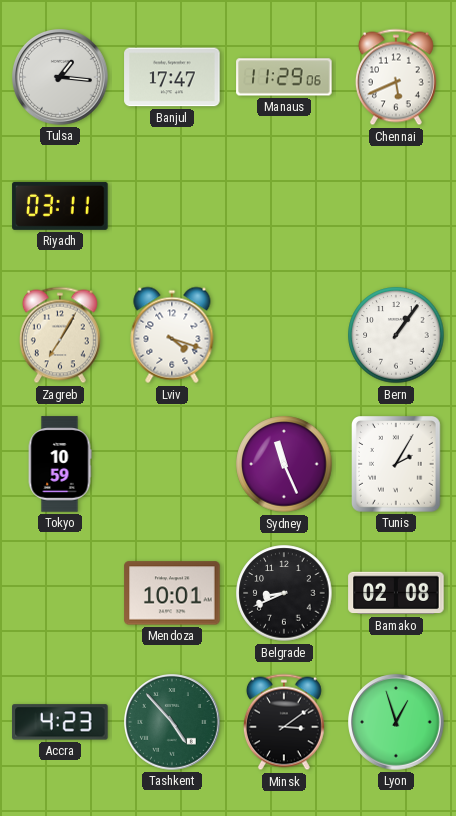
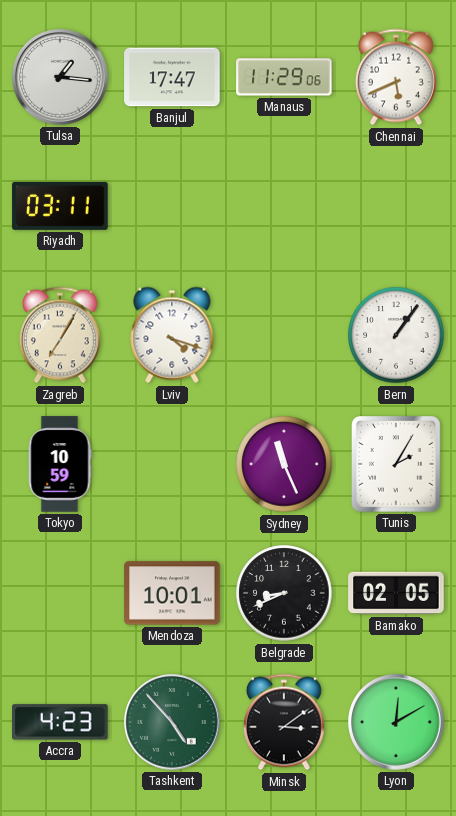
Bamako: 02:08 -> 02:05
Lyon: 12:57 -> 12:10
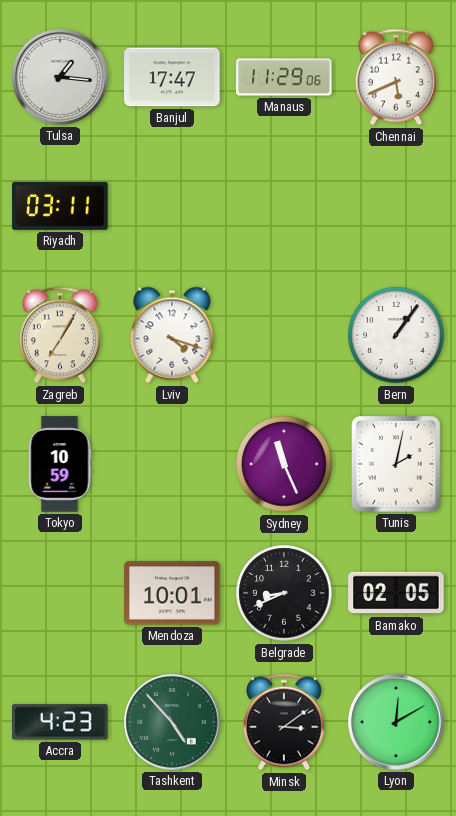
Tunis: 2:05 -> 2:02
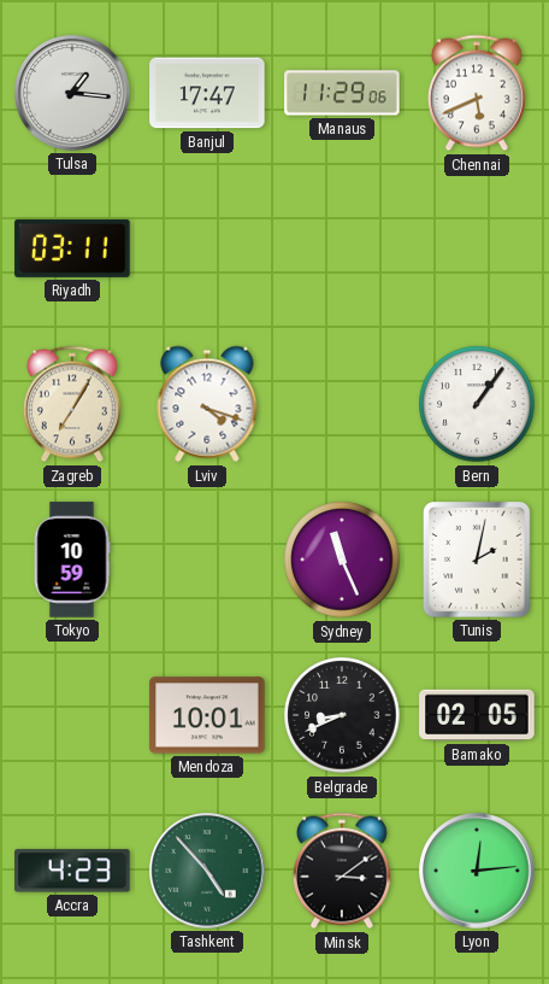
Lyon: 12:10 -> 12:14
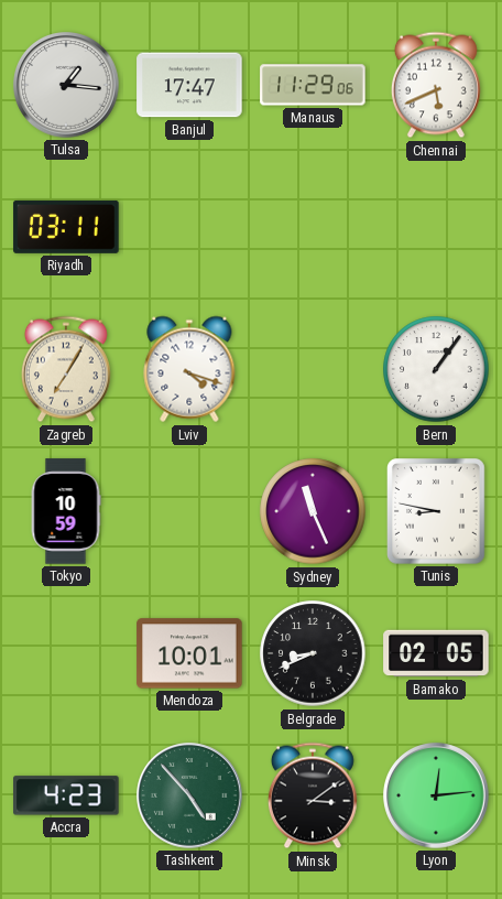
Tunis: 2:02 -> 8:47
